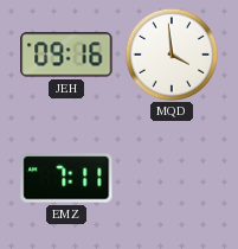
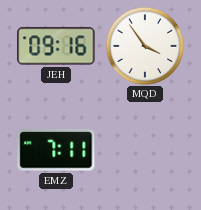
MQD: 3:59 -> 3:54
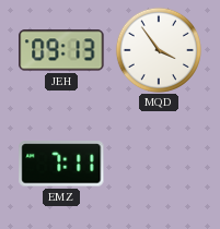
JEH: 09:16 -> 09:13
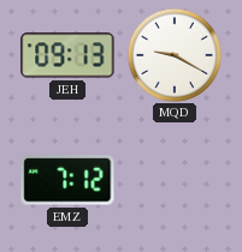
MQD: 3:54 -> 9:20
EMZ: 7:11 -> 7:12
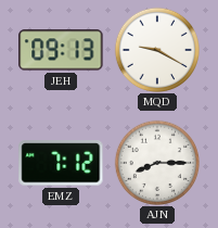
AJN: none -> 8:15
